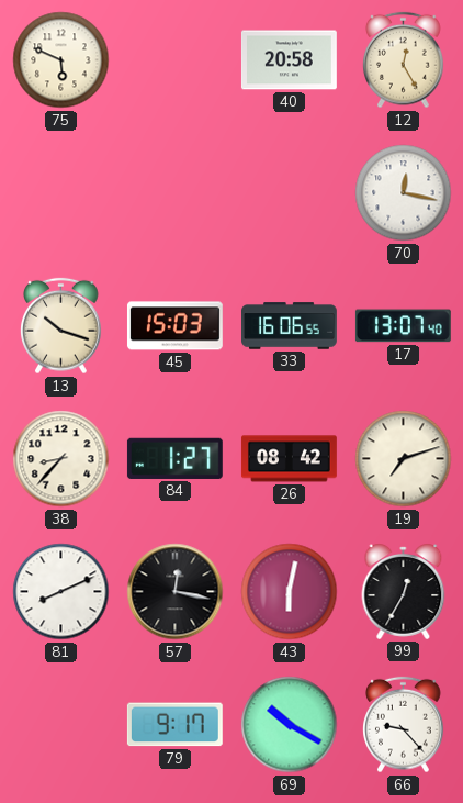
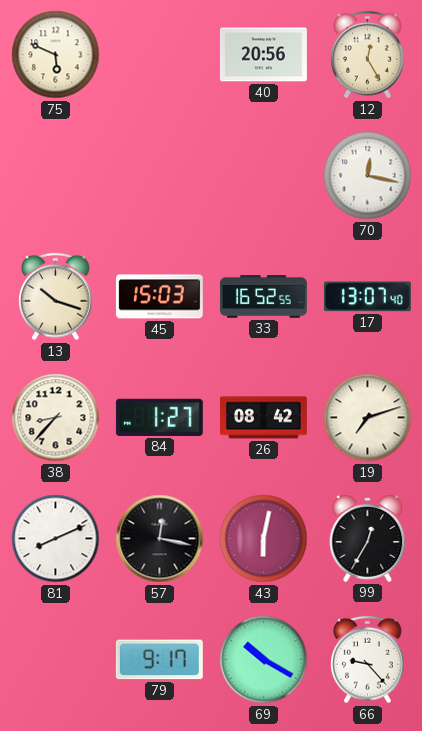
40: 20:58 -> 20:56
33: 16:06 -> 16:52
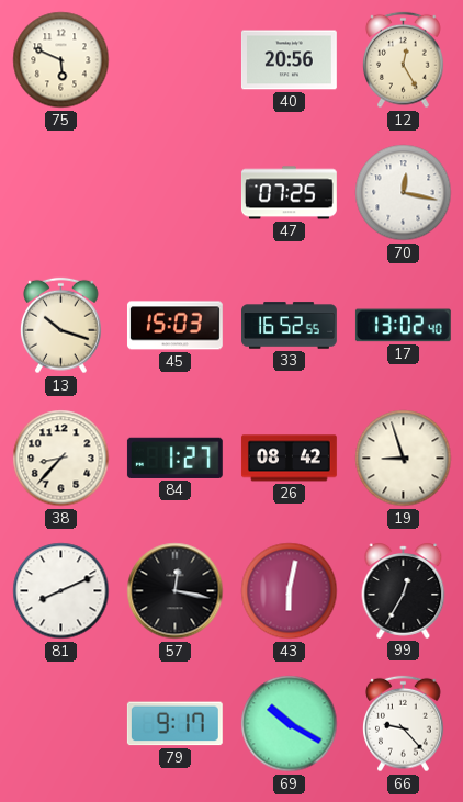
47: none -> 07:25
17: 13:07 -> 13:02
19: 7:12 -> 8:57
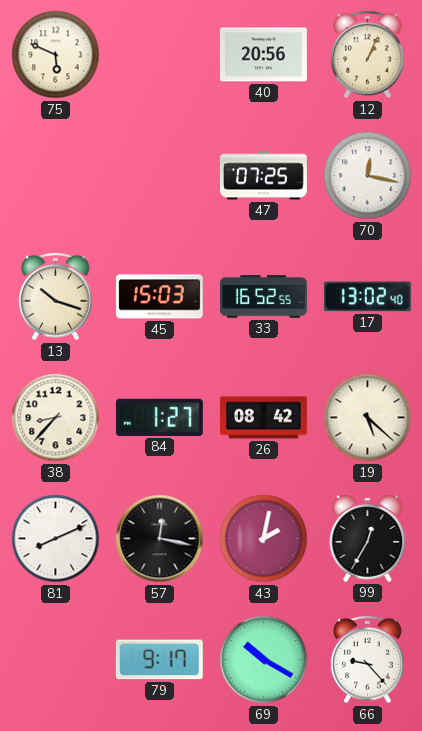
12: 12:25 -> 1:04
19: 8:57 -> 5:22
43: 6:02 -> 2:02
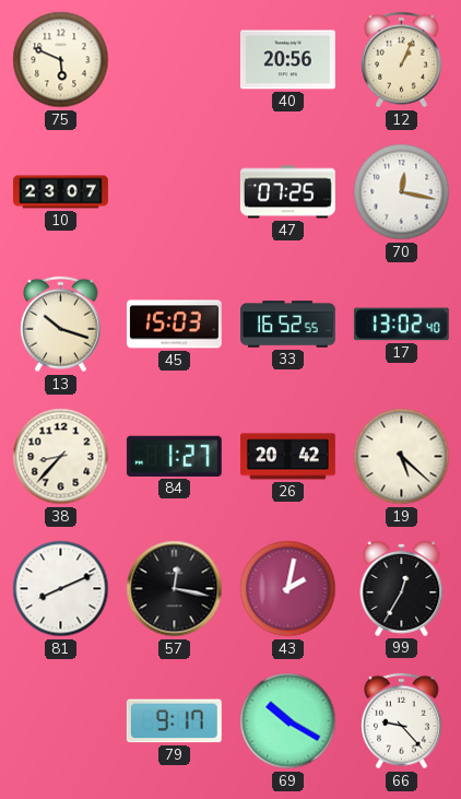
10: none -> 23:07
26: 08:42 -> 20:42
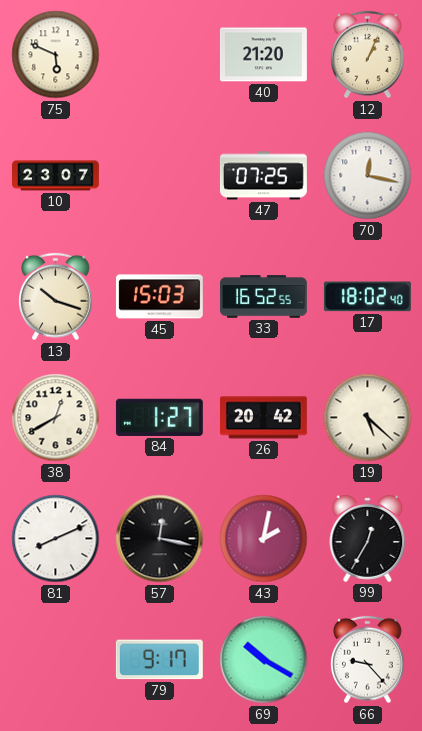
40: 20:56 -> 21:20
17: 13:02 -> 18:02
38: 8:37 -> 12:40
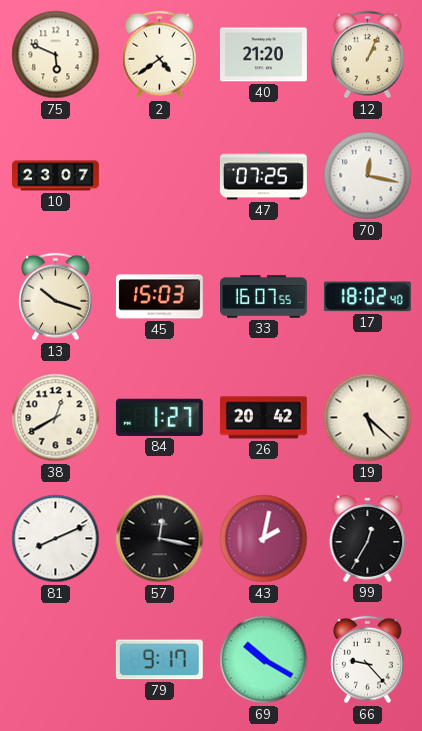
2: none -> 4:39
33: 16:52 -> 16:07
